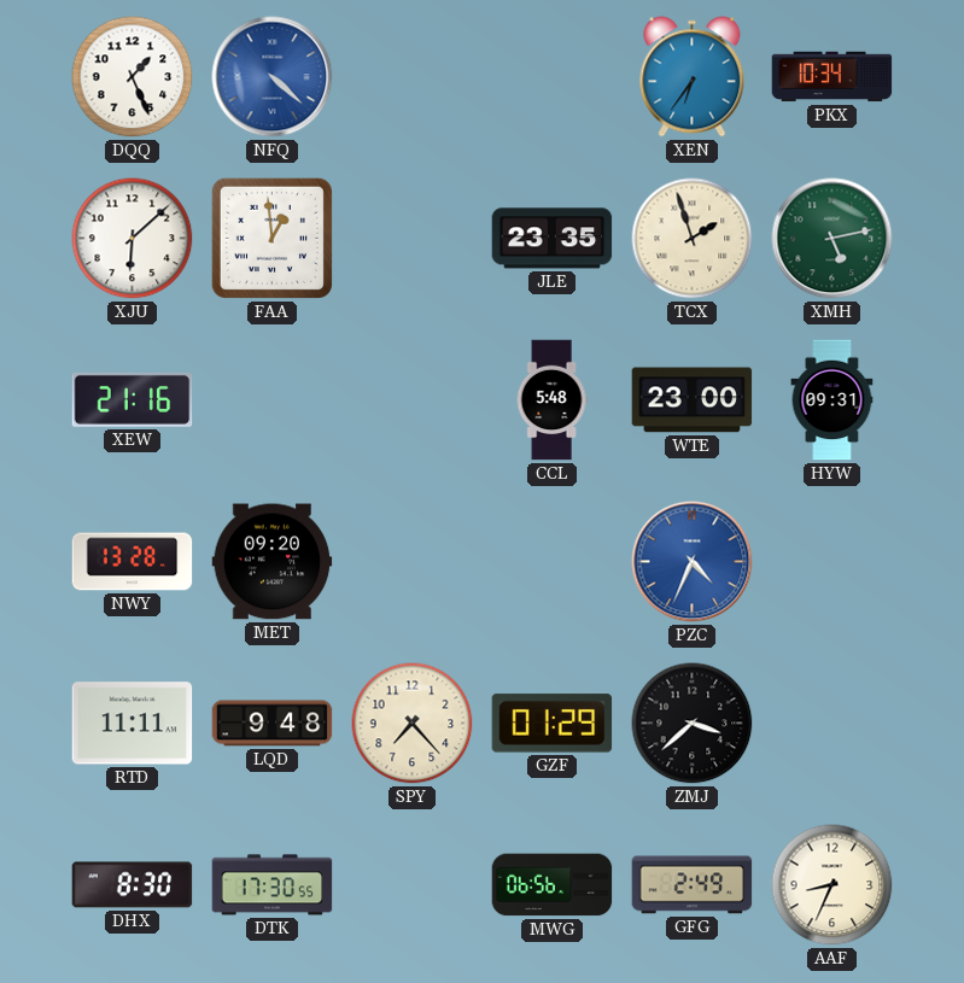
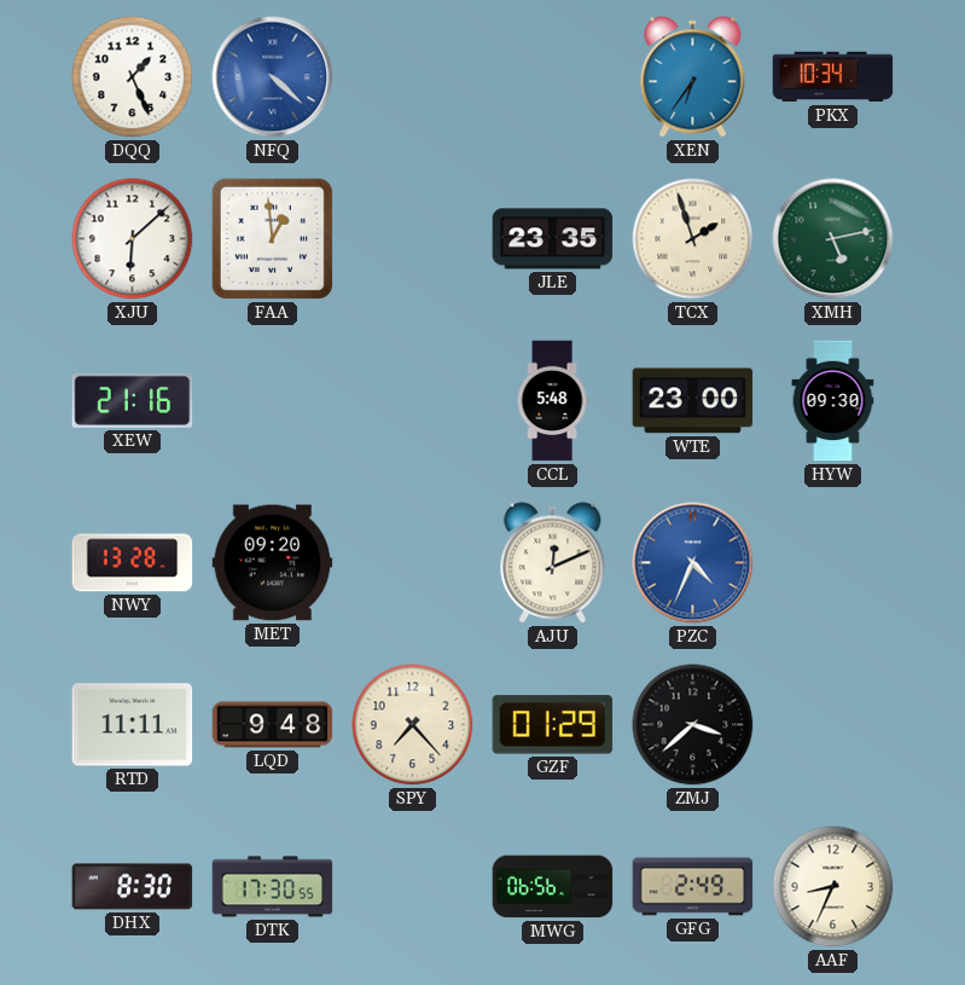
HYW: 09:31 -> 09:30
AJU: none -> 12:11
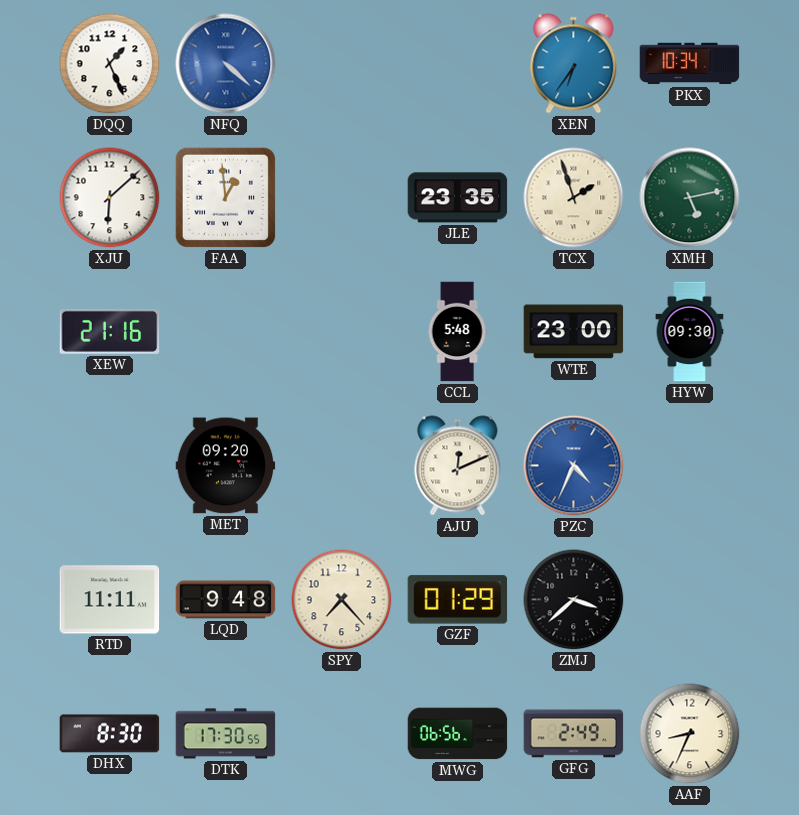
NWY: 13:28 -> none
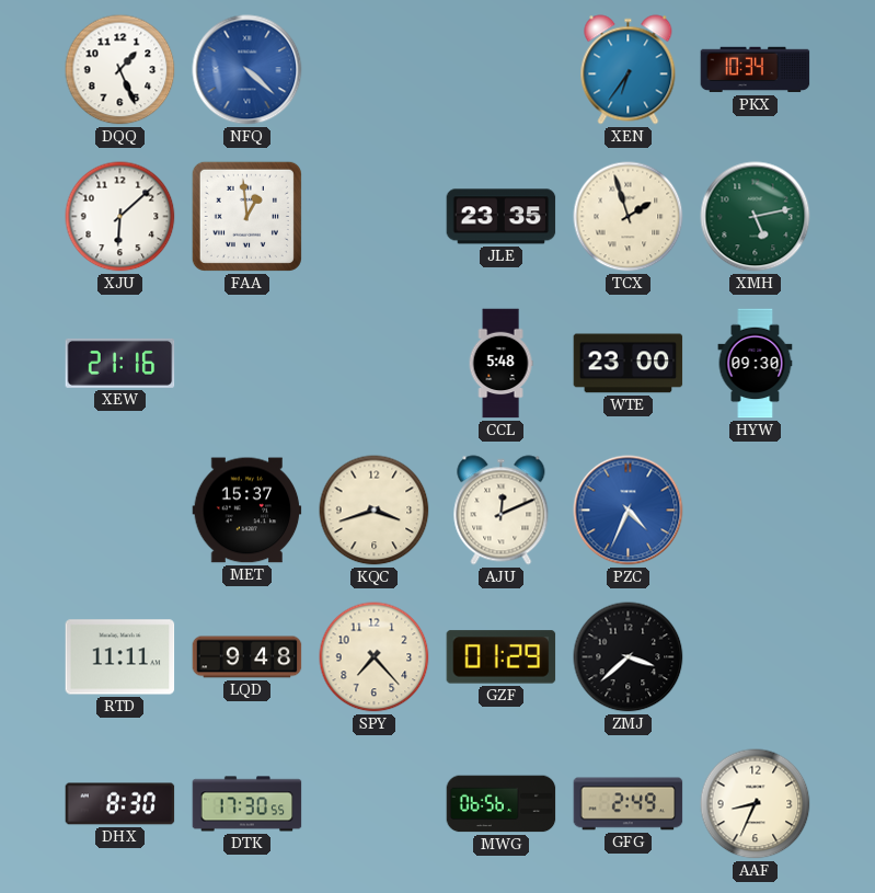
MET: 09:20 -> 15:37
KQC: none -> 3:42
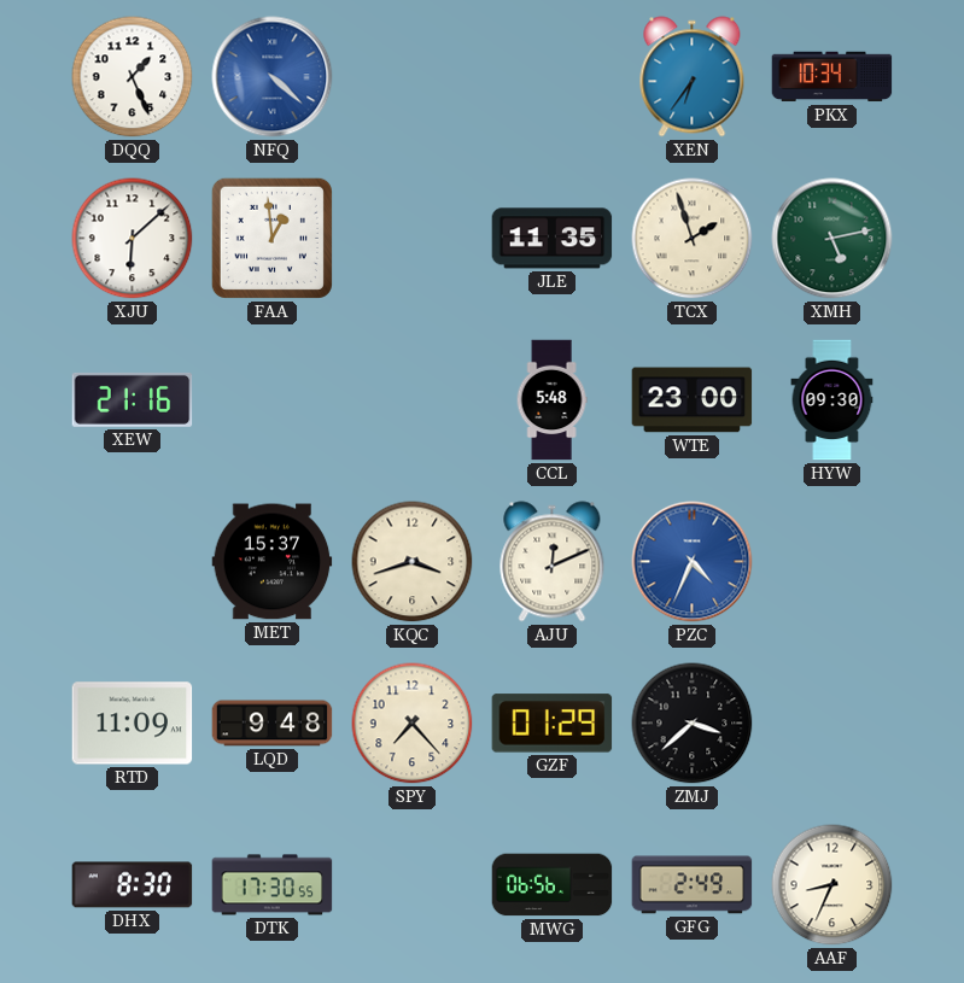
JLE: 23:35 -> 11:35
RTD: 11:11 -> 11:09
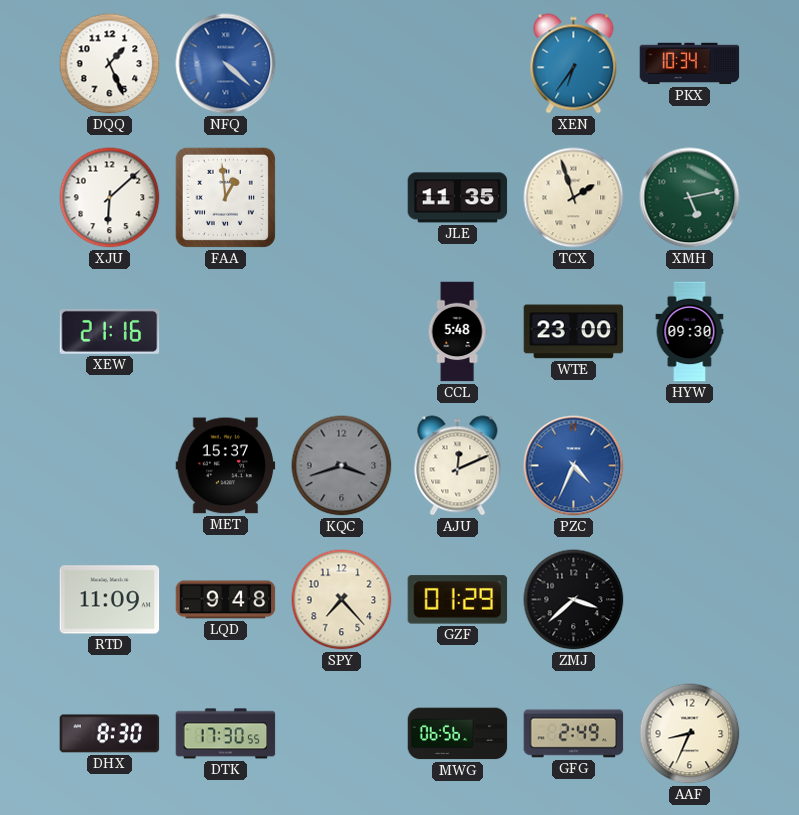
KQC dial: cream -> grey
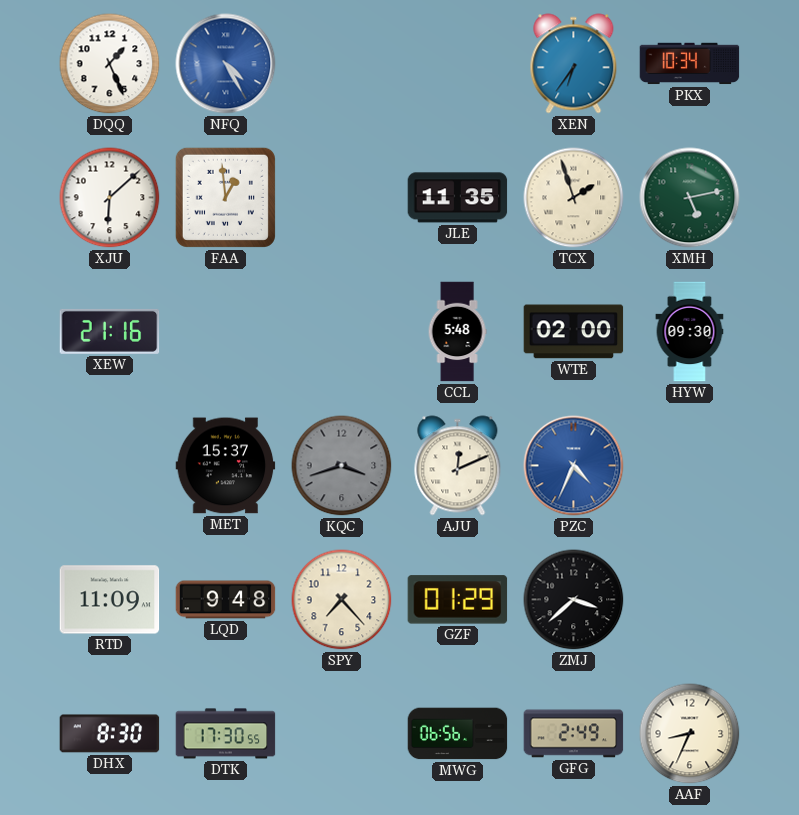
NFQ: 4:22 -> 4:25
WTE: 23:00 -> 02:00
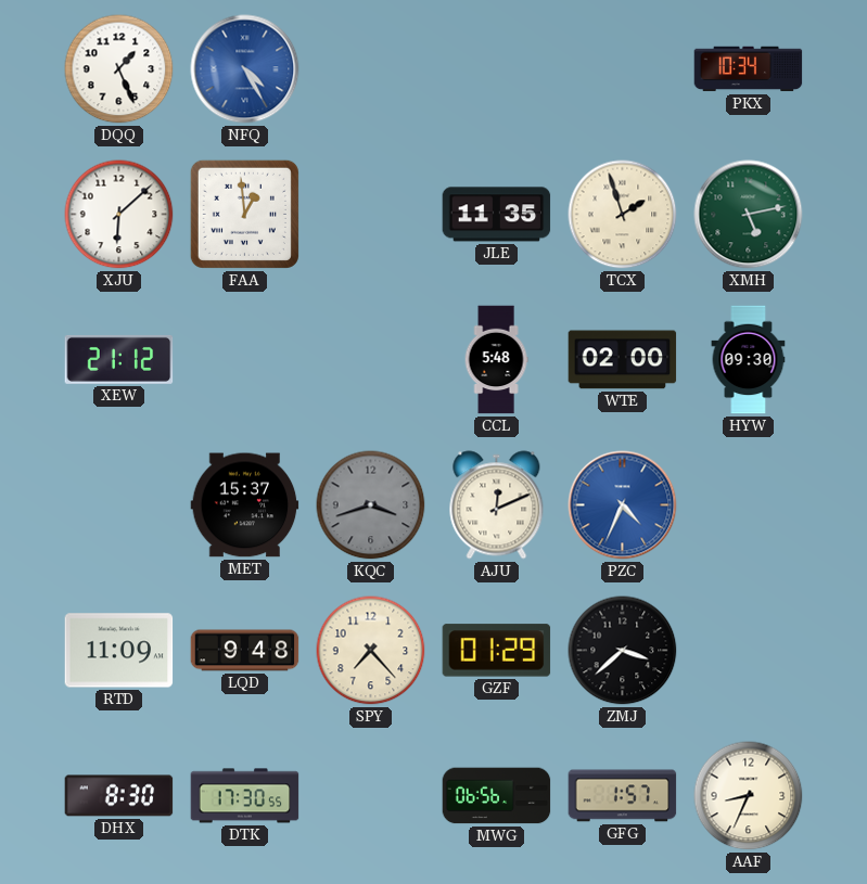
XEN: 6:36 -> none
XEW: 21:16 -> 21:12
GFG: 2:49 -> 1:57
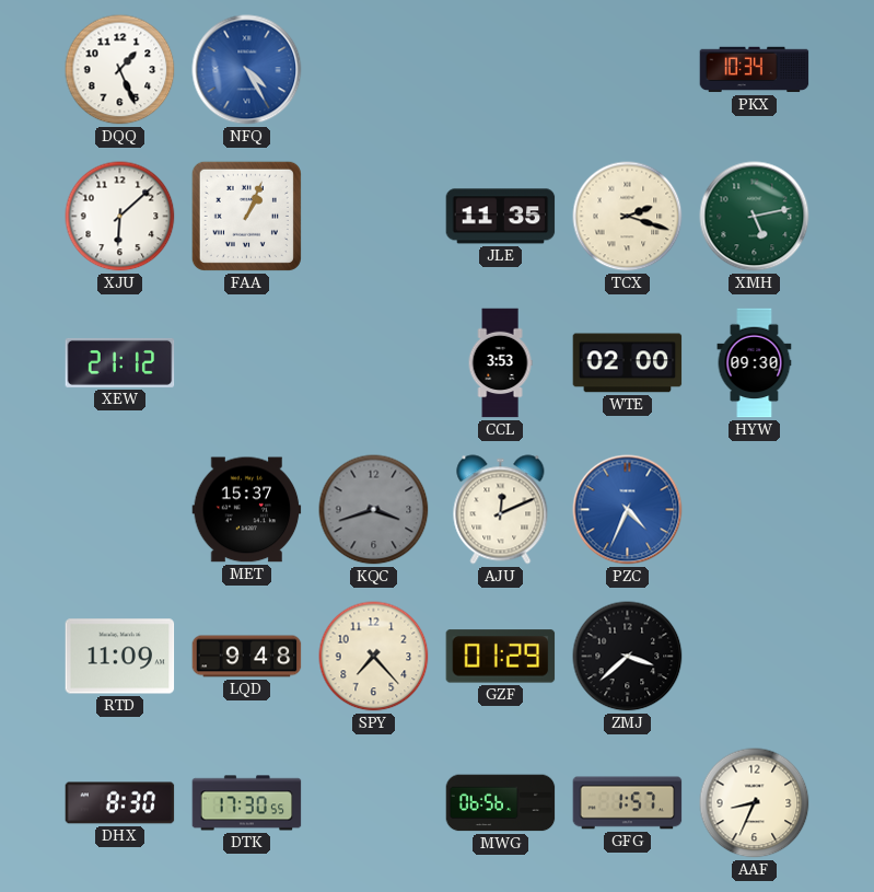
FAA: 12:59 -> 1:04
TCX: 1:57 -> 2:18
CCL: 5:48 -> 3:53
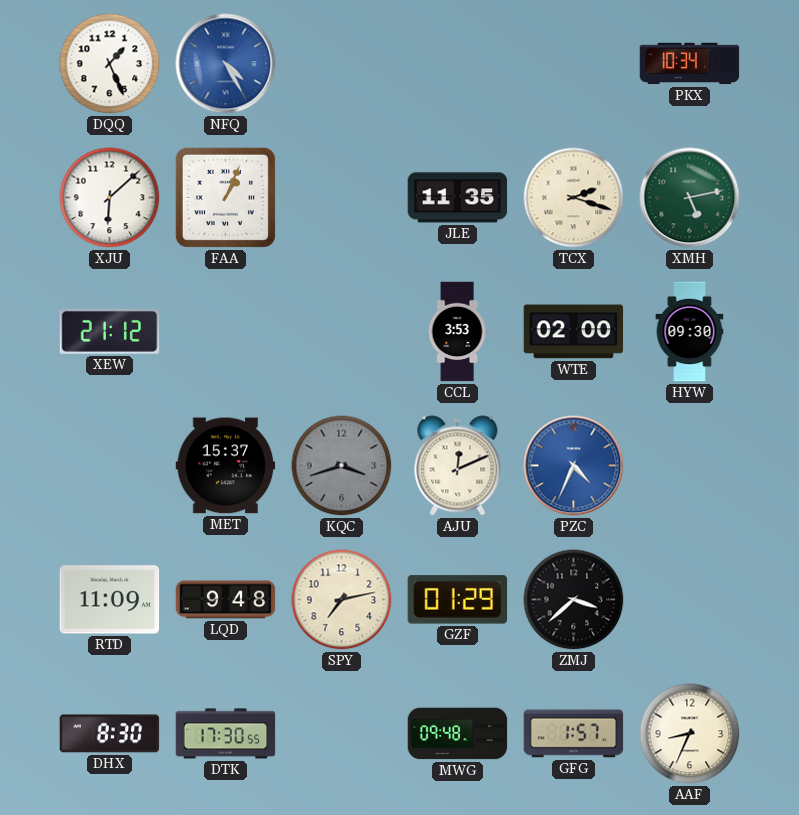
SPY: 7:23 -> 7:13
MWG: 06:56 -> 09:48
